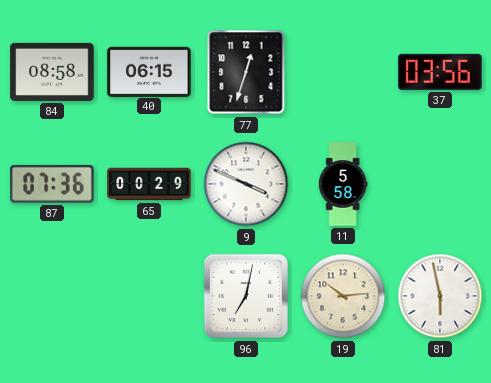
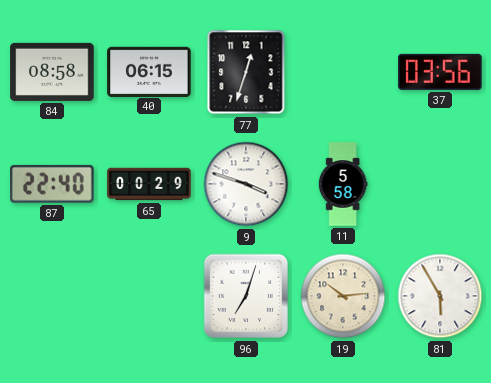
87: 07:36 -> 22:40
9: 3:49 -> 3:48
96: 7:02 -> 7:03
81: 5:58 -> 5:55
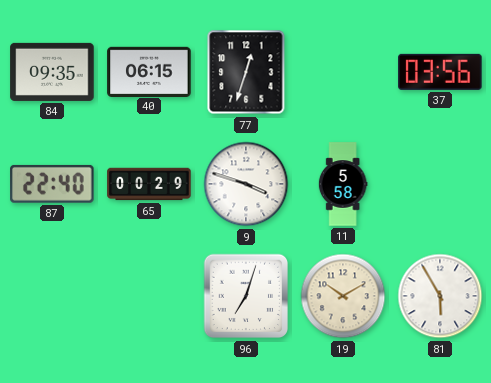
84: 08:58 -> 09:35
19: 10:14 -> 10:10
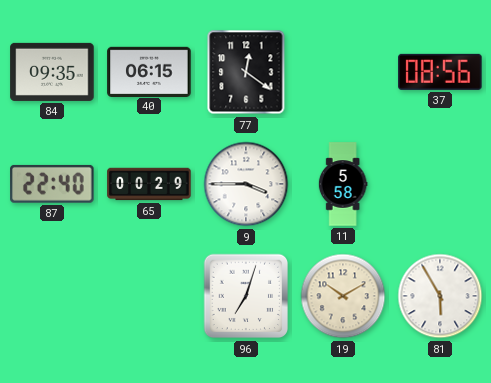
77: 12:33 -> 12:21
37: 03:56 -> 08:56
9: 3:48 -> 3:45
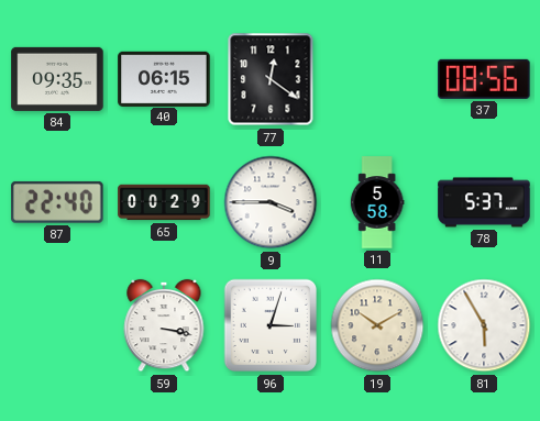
78: none -> 5:37
59: none -> 3:17
96: 7:03 -> 3:03
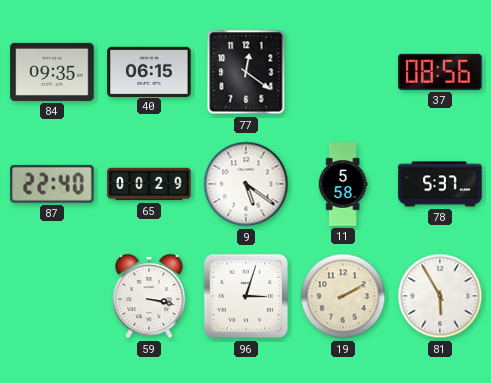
9: 3:45 -> 5:21
19: 10:10 -> 2:10
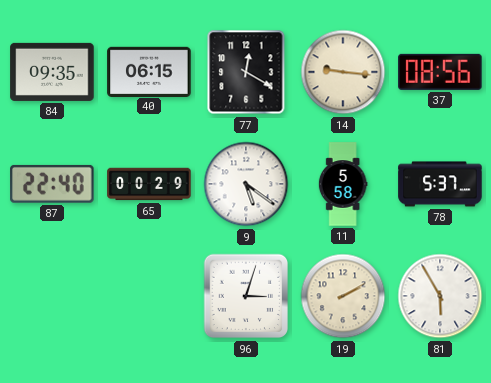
77: 12:21 -> 12:20
14: none -> 9:16
59: 3:17 -> none
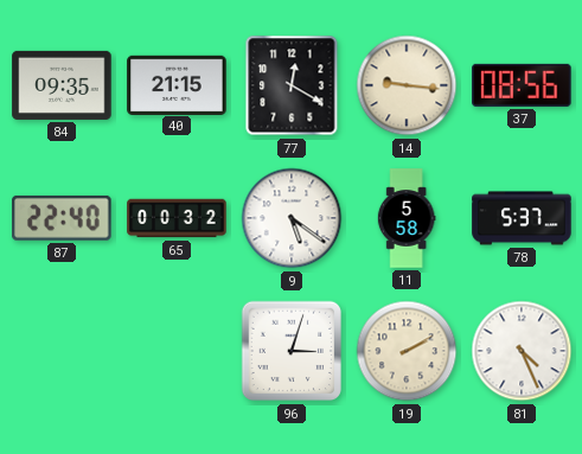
40: 06:15 -> 21:15
65: 00:29 -> 00:32
81: 5:55 -> 4:26
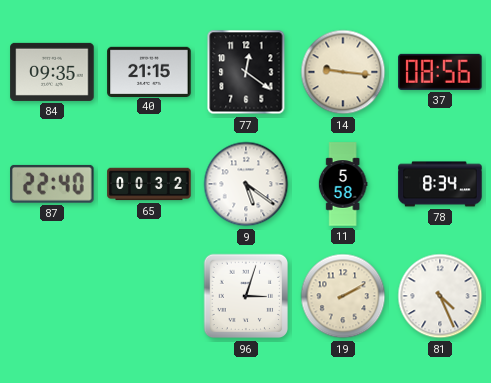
77: 12:20 -> 12:21
78: 5:37 -> 8:34
